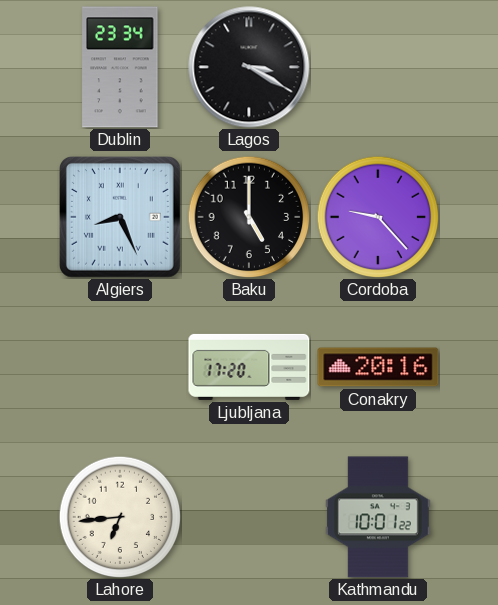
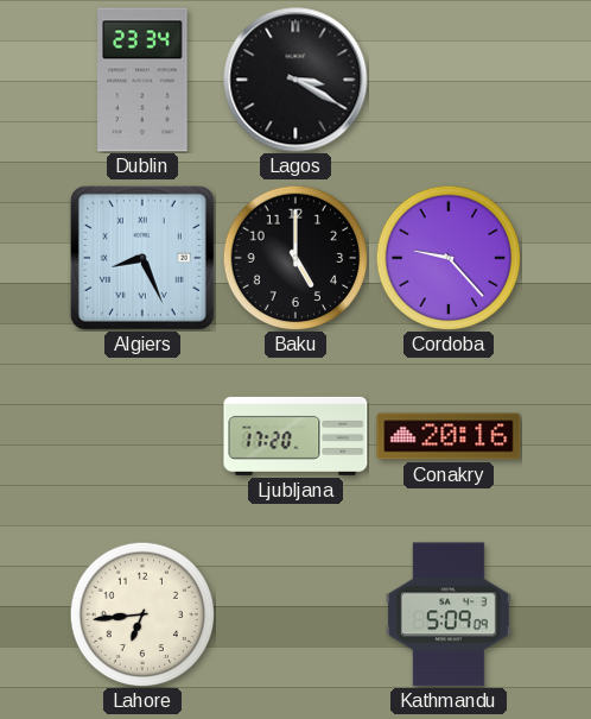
Kathmandu: 10:01 -> 5:09
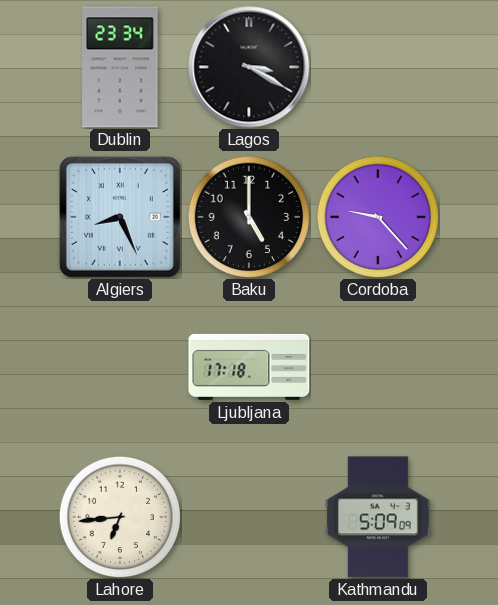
Ljubljana: 17:20 -> 17:18
Conakry: 20:16 -> none
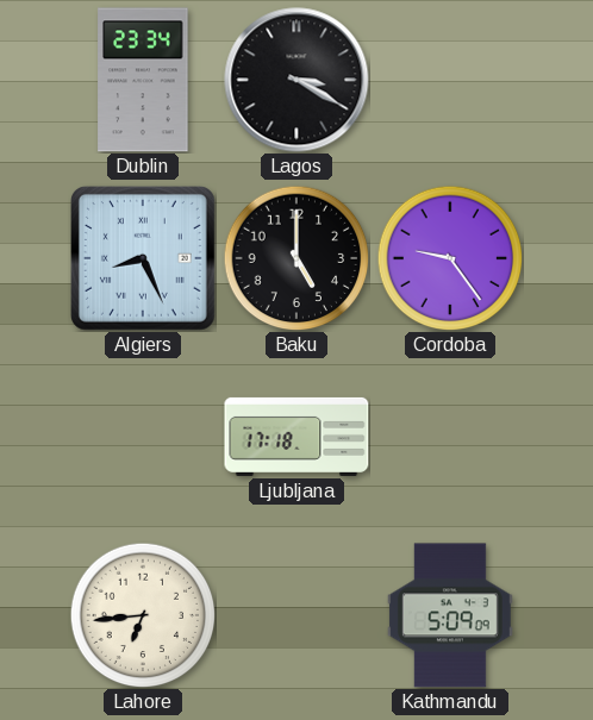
Cordoba: 9:23 -> 9:24
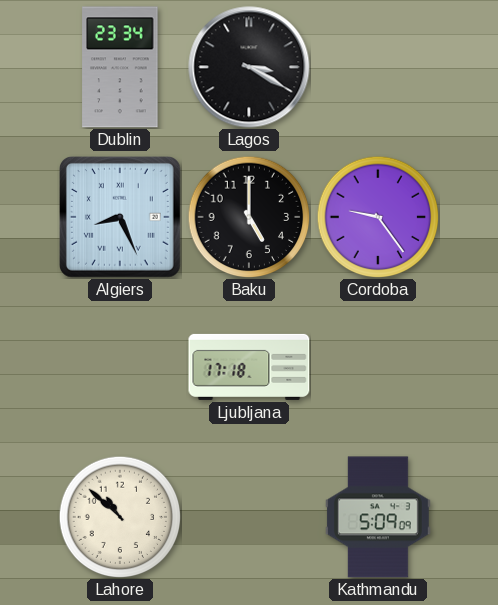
Lahore: 6:44 -> 10:52
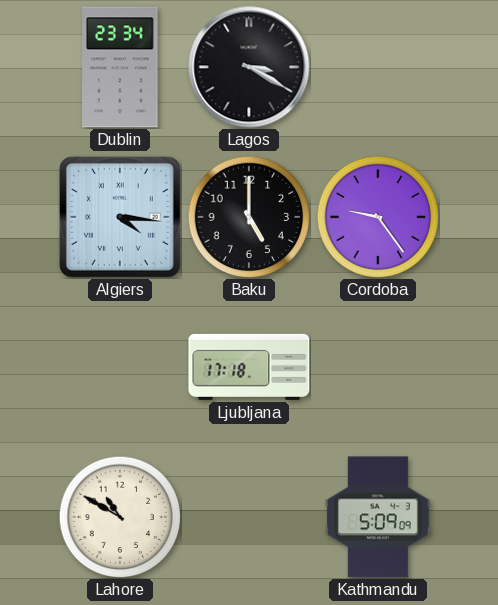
Algiers: 8:26 -> 4:16
Lahore: 10:52 -> 10:50
